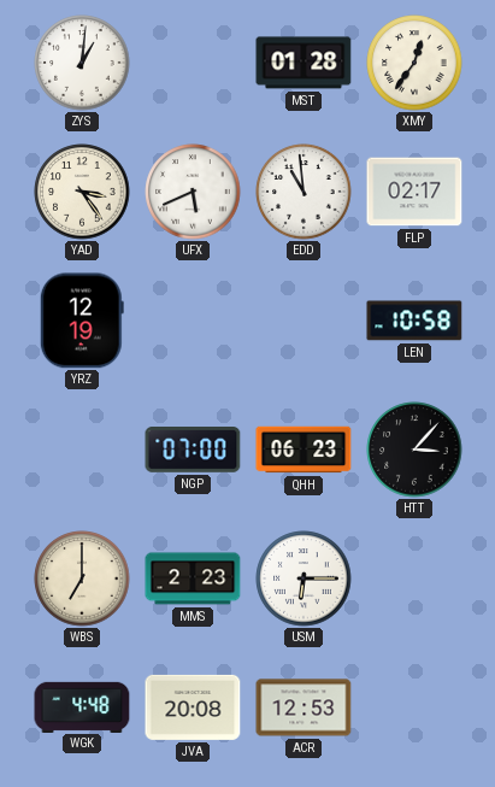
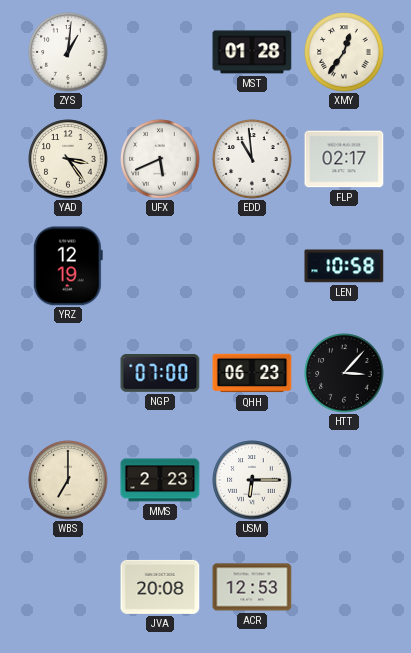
WGK: 4:48 -> none
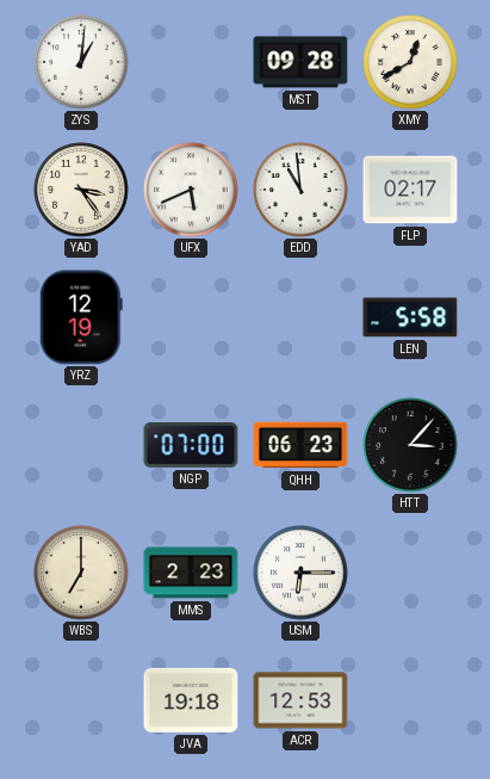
MST: 01:28 -> 09:28
XMY: 12:36 -> 12:40
LEN: 10:58 -> 5:58
JVA: 20:08 -> 19:18
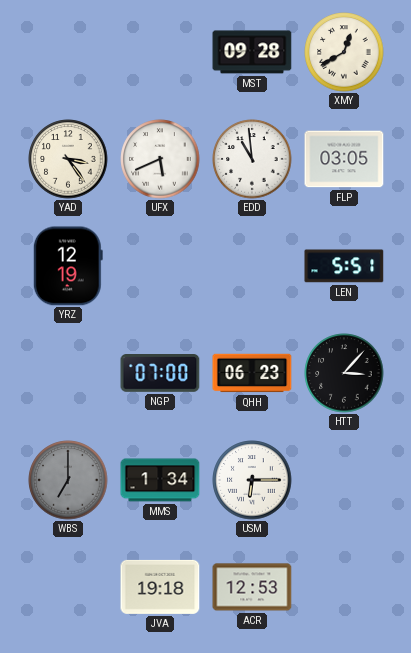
ZYS: 1:01 -> none
FLP: 02:17 -> 03:05
LEN: 5:58 -> 5:51
WBS dial: cream -> grey
MMS: 2:23 -> 1:34
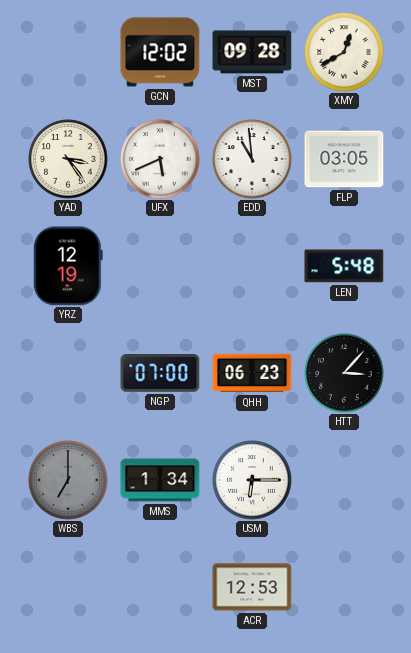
GCN: none -> 12:02
LEN: 5:51 -> 5:48
JVA: 19:18 -> none
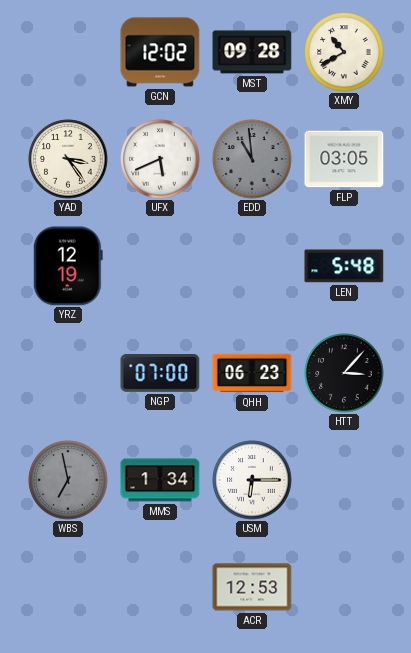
XMY: 12:40 -> 10:40
EDD dial: white -> grey
WBS: 7:00 -> 6:58
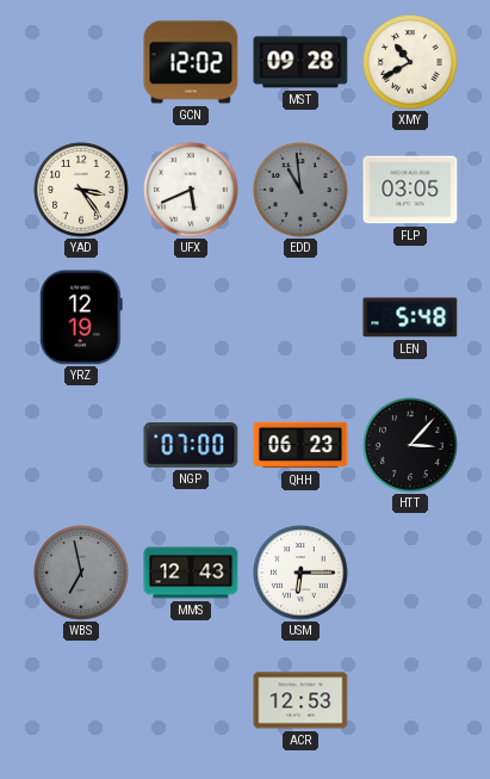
MMS: 1:34 -> 12:43
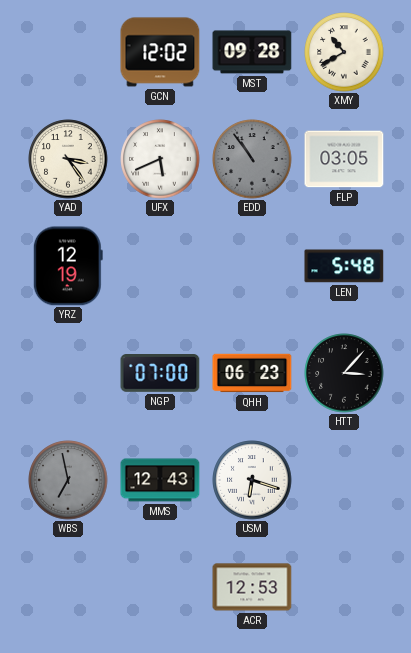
EDD: 10:59 -> 10:54
USM: 6:15 -> 6:18
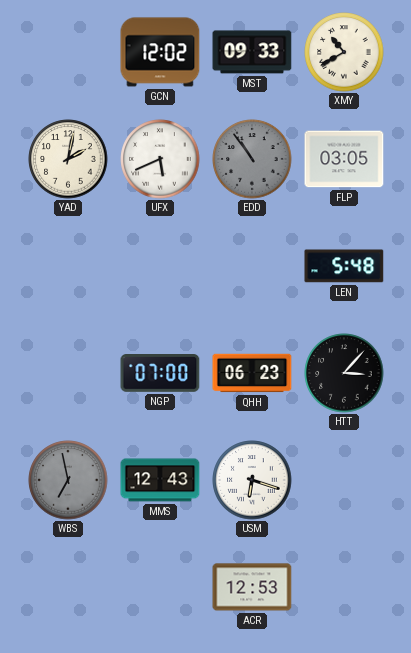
MST: 09:28 -> 09:33
YAD: 3:24 -> 2:02
YRZ: 12:19 -> none
